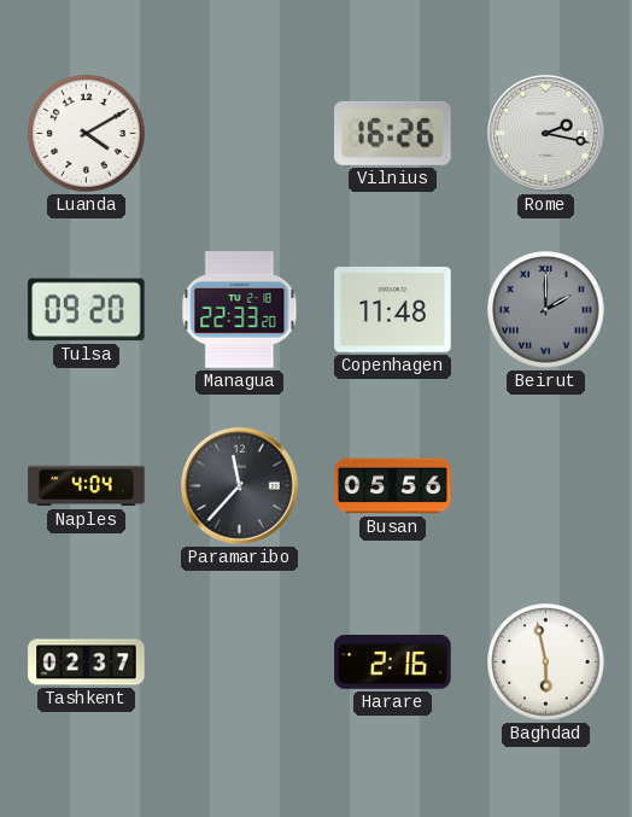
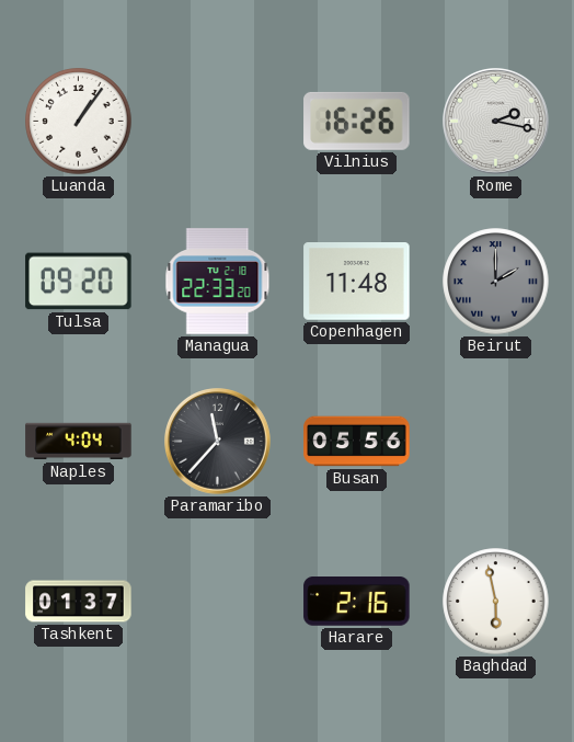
Luanda: 4:10 -> 1:06
Tashkent: 02:37 -> 01:37
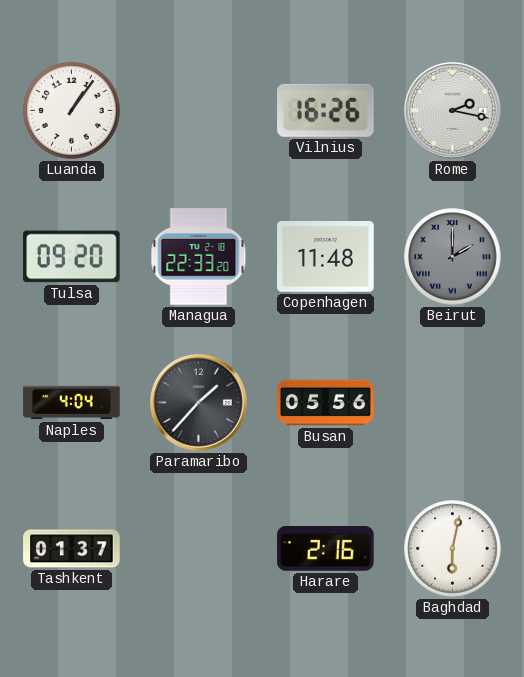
Paramaribo: 11:37 -> 1:37
Baghdad: 5:58 -> 6:02
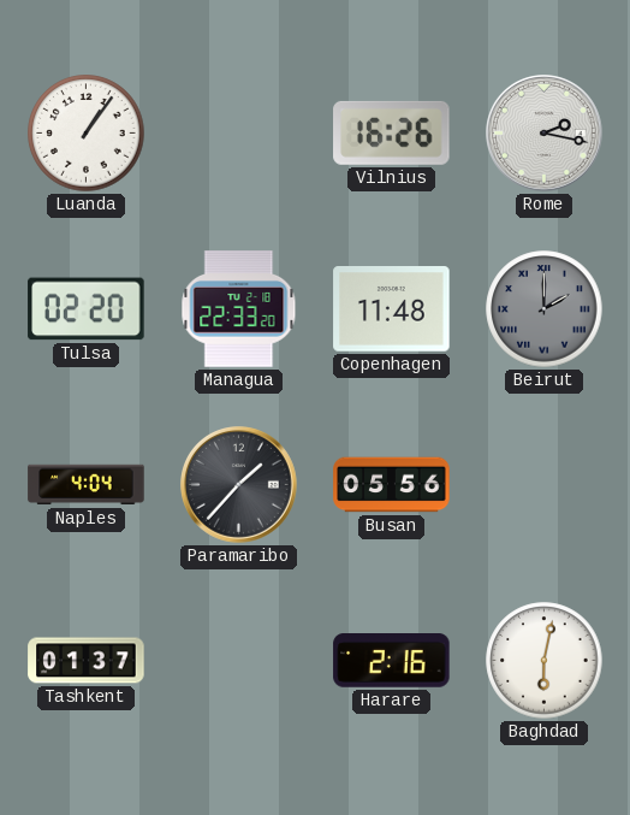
Tulsa: 09:20 -> 02:20
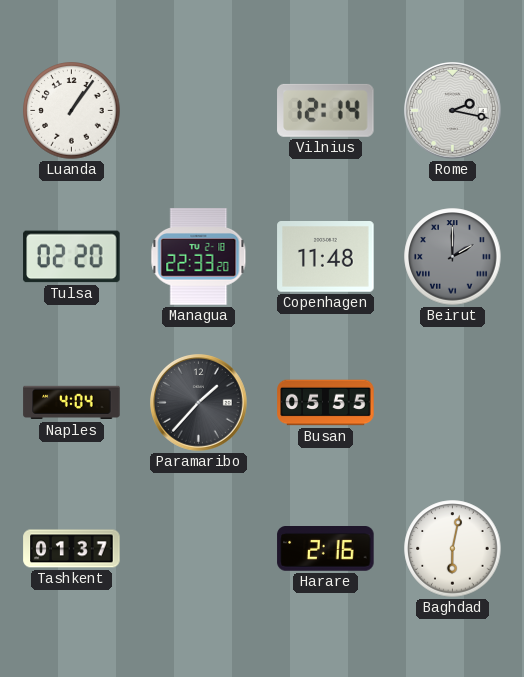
Vilnius: 16:26 -> 12:14
Busan: 05:56 -> 05:55
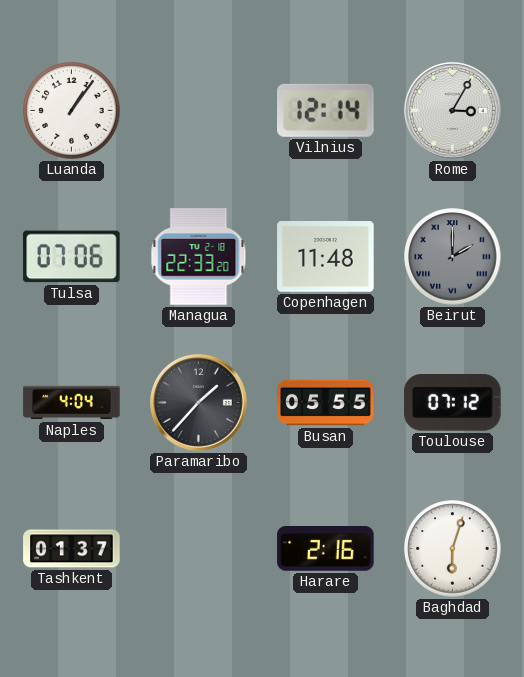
Rome: 2:17 -> 3:05
Tulsa: 02:20 -> 07:06
Toulouse: none -> 07:12
Baghdad: 6:02 -> 6:03
